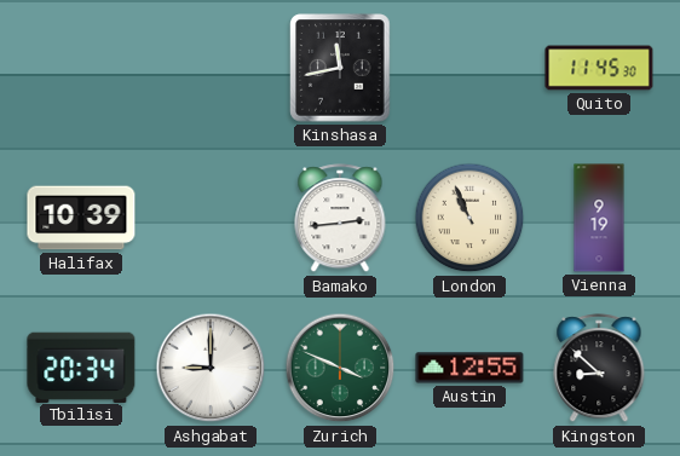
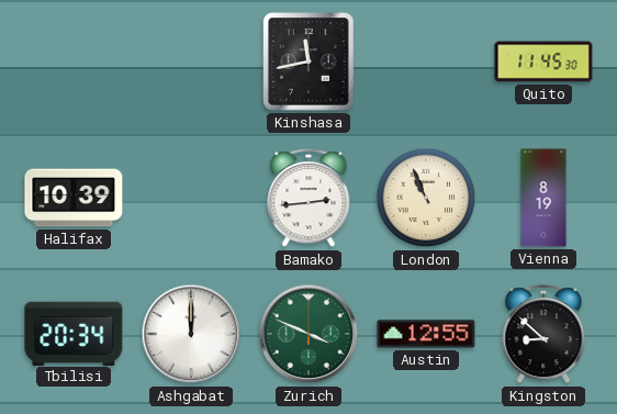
Vienna: 9:19 -> 8:19
Ashgabat: 9:00 -> 12:00
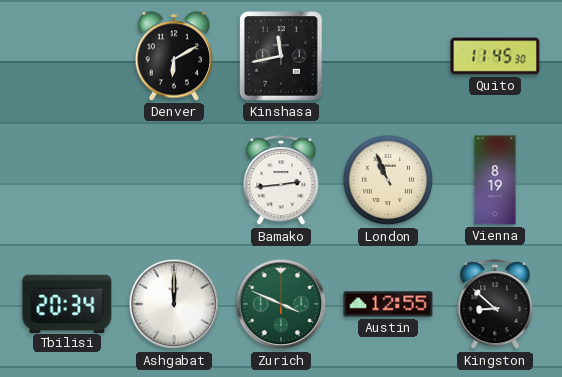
Denver: none -> 6:10
Halifax: 10:39 -> none
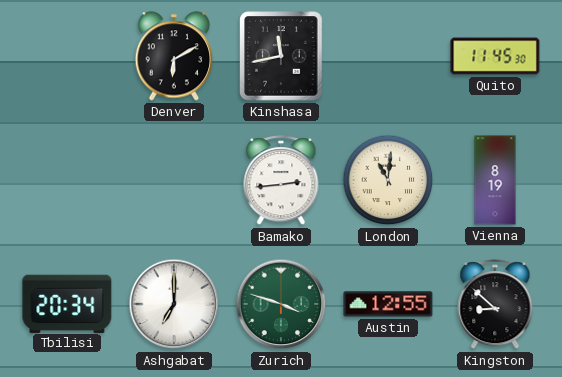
London: 10:56 -> 11:01
Ashgabat: 12:00 -> 7:00
Zurich: 3:49 -> 3:48
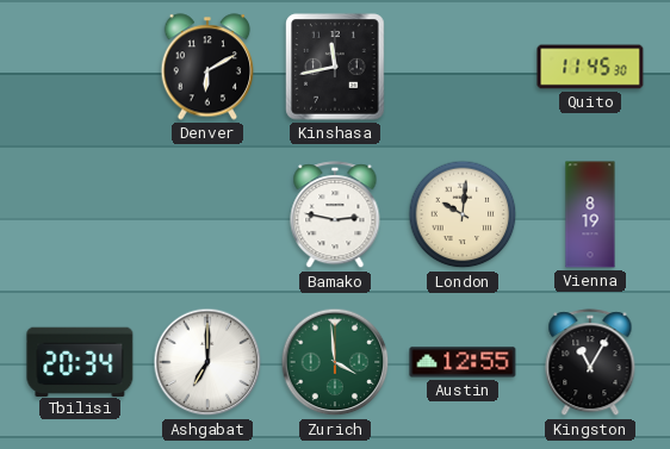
Bamako: 2:44 -> 2:47
London: 11:01 -> 10:01
Zurich: 3:48 -> 3:59
Kingston: 8:52 -> 11:05
